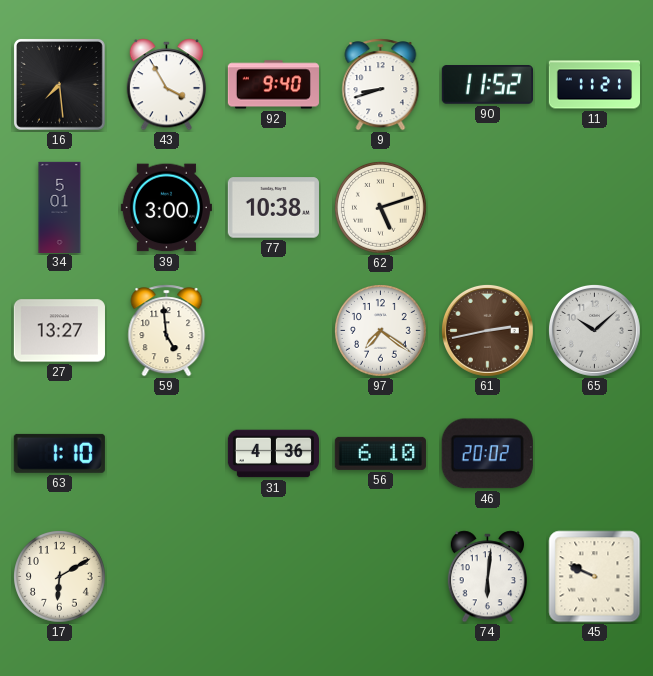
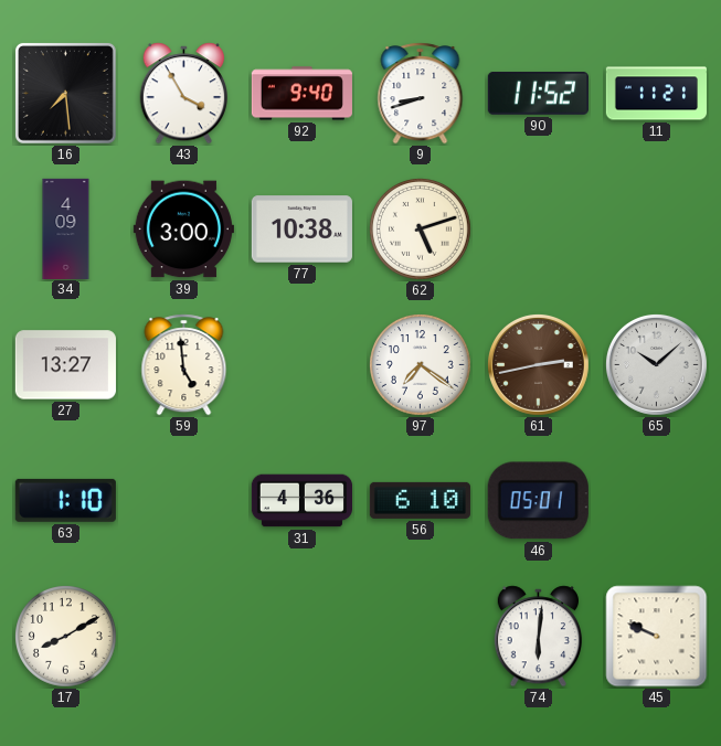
34: 5:01 -> 4:09
46: 20:02 -> 05:01
17: 6:10 -> 8:10
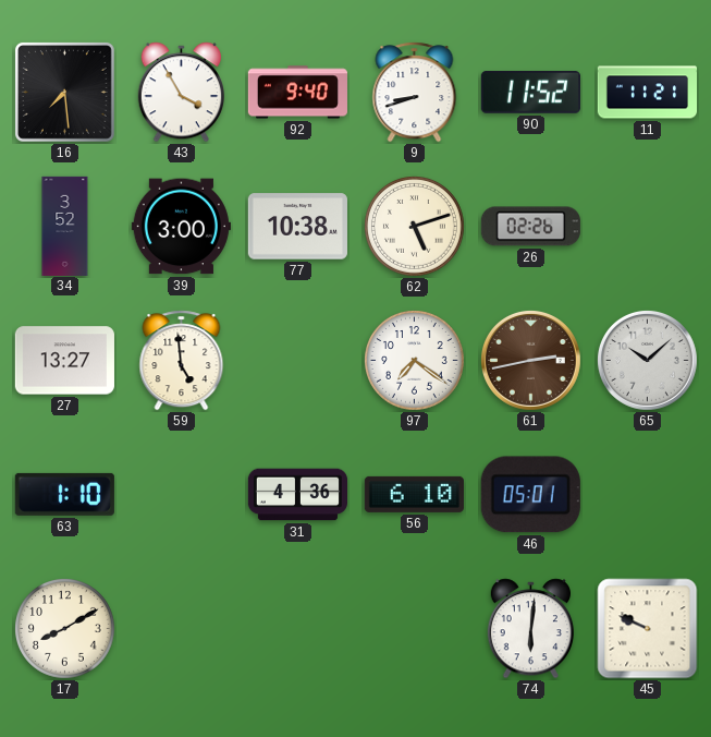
34: 4:09 -> 3:52
26: none -> 02:26
